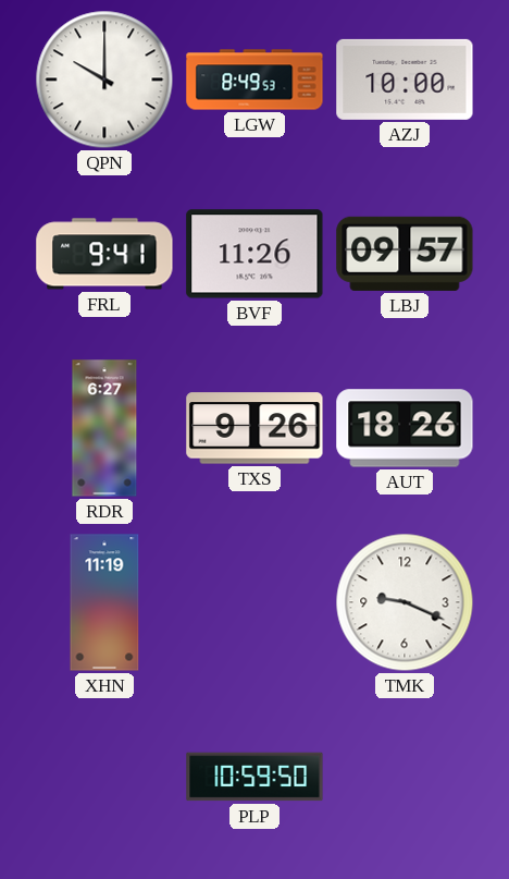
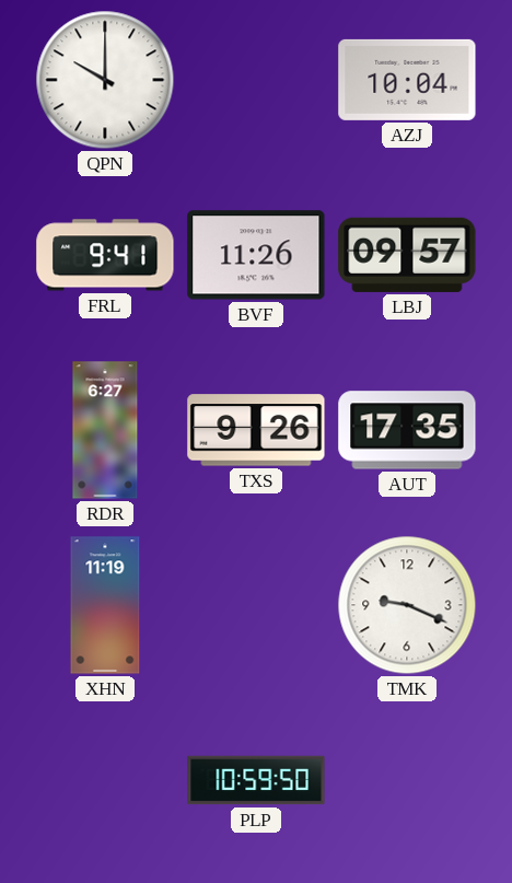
LGW: 8:49 -> none
AZJ: 10:00 -> 10:04
AUT: 18:26 -> 17:35
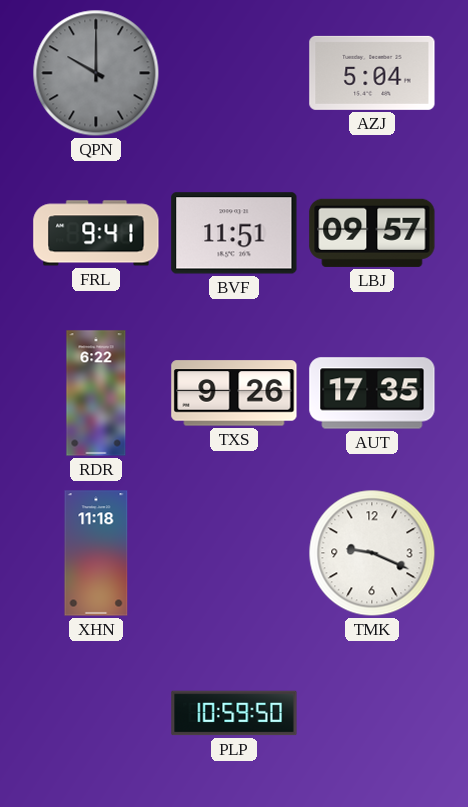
QPN dial: white -> grey
AZJ: 10:04 -> 5:04
BVF: 11:26 -> 11:51
RDR: 6:27 -> 6:22
XHN: 11:19 -> 11:18
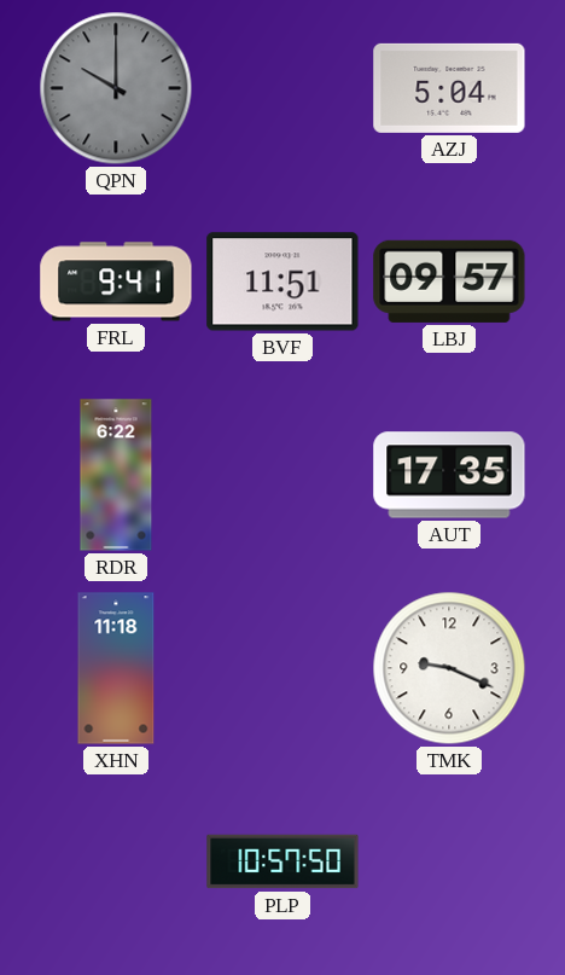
TXS: 9:26 -> none
PLP: 10:59 -> 10:57
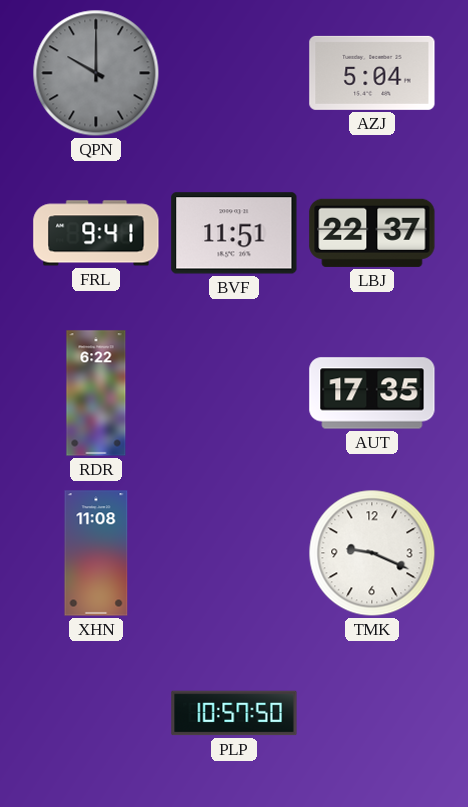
LBJ: 09:57 -> 22:37
XHN: 11:18 -> 11:08
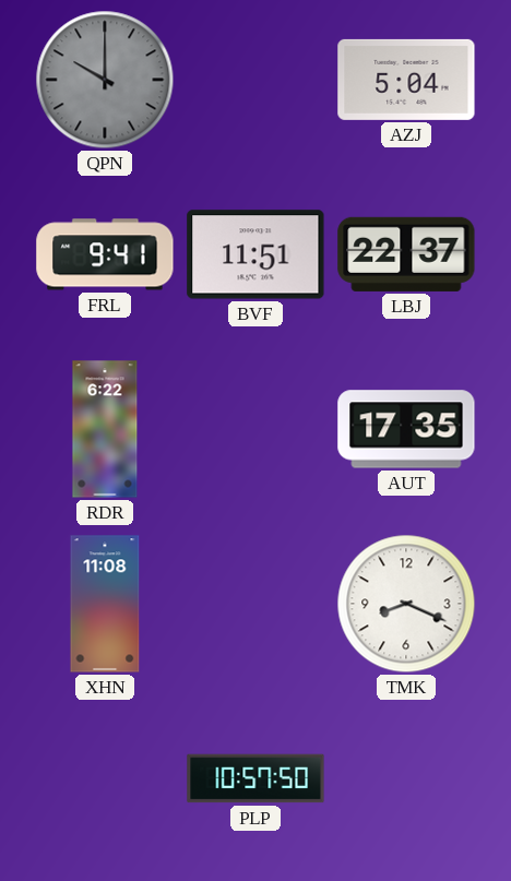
TMK: 9:19 -> 8:19
